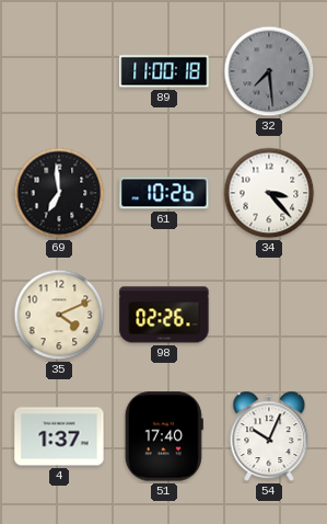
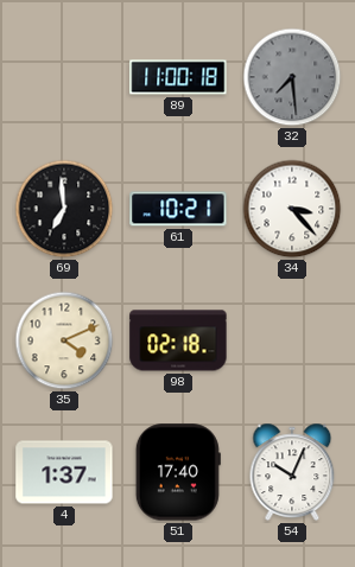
61: 10:26 -> 10:21
98: 02:26 -> 02:18
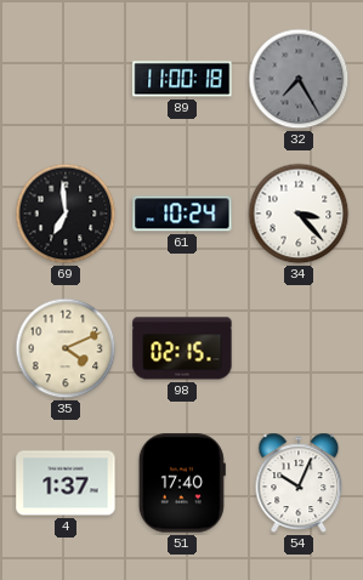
32: 7:29 -> 7:25
61: 10:21 -> 10:24
98: 02:18 -> 02:15
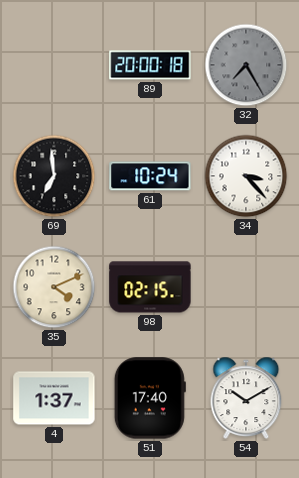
89: 11:00 -> 20:00
54: 10:04 -> 10:10
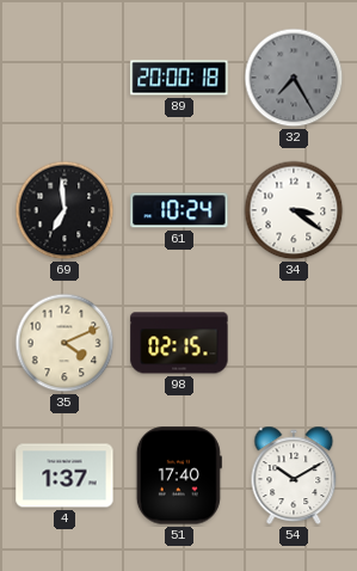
34: 3:23 -> 3:21
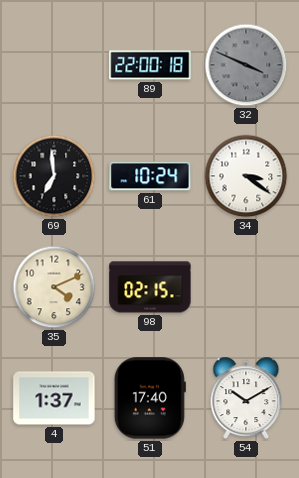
89: 20:00 -> 22:00
32: 7:25 -> 3:49
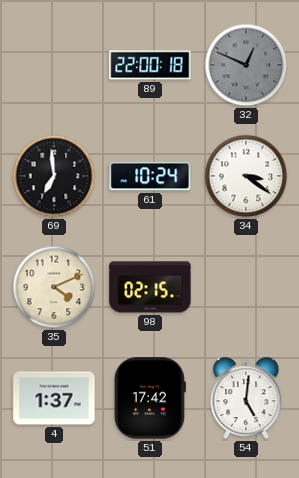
32: 3:49 -> 12:49
51: 17:40 -> 17:42
54: 10:10 -> 5:01
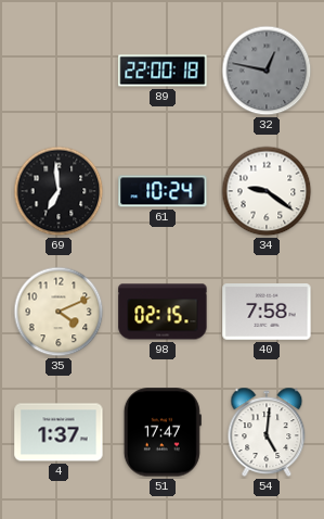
32: 12:49 -> 12:47
34: 3:21 -> 9:21
40: none -> 7:58
51: 17:42 -> 17:47
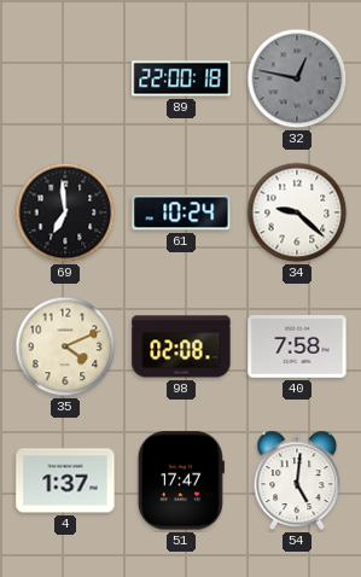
34: 9:21 -> 9:22
98: 02:15 -> 02:08
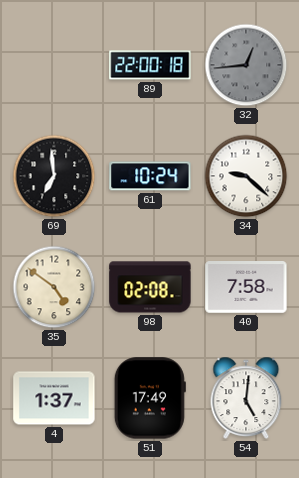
32: 12:47 -> 12:44
35: 4:11 -> 4:51
51: 17:47 -> 17:49
